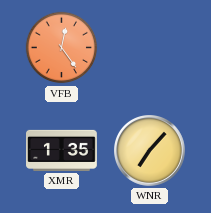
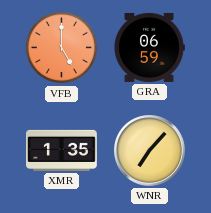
VFB: 12:24 -> 5:00
GRA: none -> 06:59
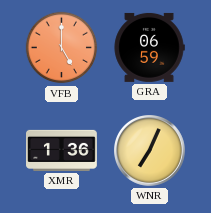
XMR: 1:35 -> 1:36
WNR: 7:07 -> 7:04
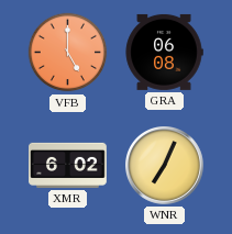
GRA: 06:59 -> 06:08
XMR: 1:36 -> 6:02
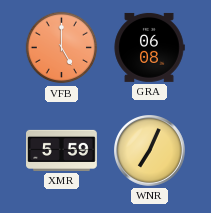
XMR: 6:02 -> 5:59
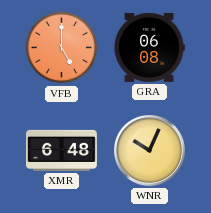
XMR: 5:59 -> 6:48
WNR: 7:04 -> 10:04
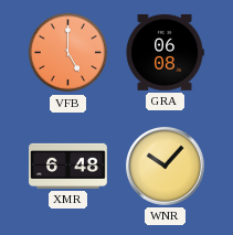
WNR: 10:04 -> 10:07
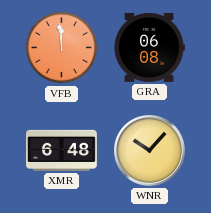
VFB: 5:00 -> 11:59
